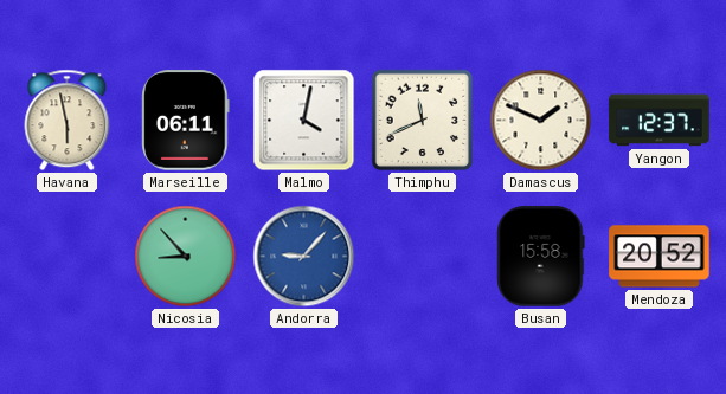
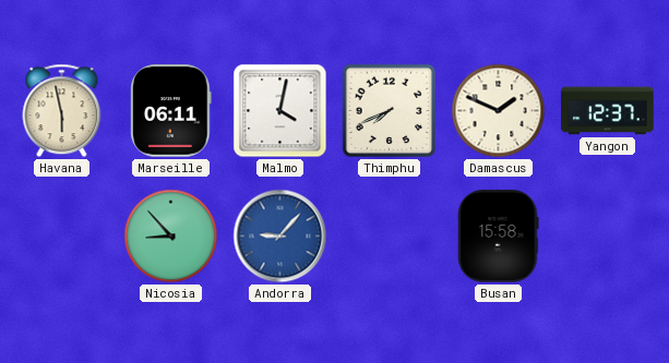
Thimphu: 11:41 -> 7:41
Mendoza: 20:52 -> none
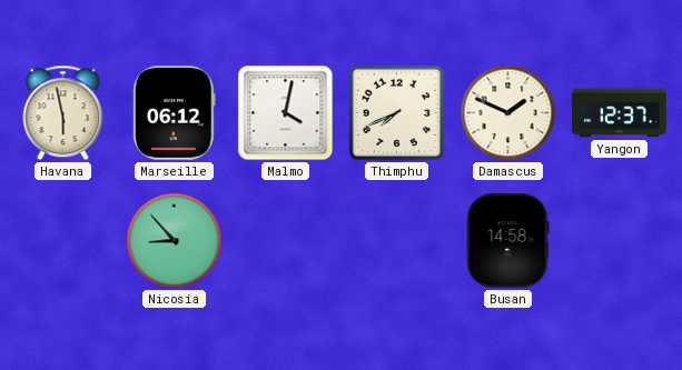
Marseille: 06:11 -> 06:12
Andorra: 9:07 -> none
Busan: 15:58 -> 14:58
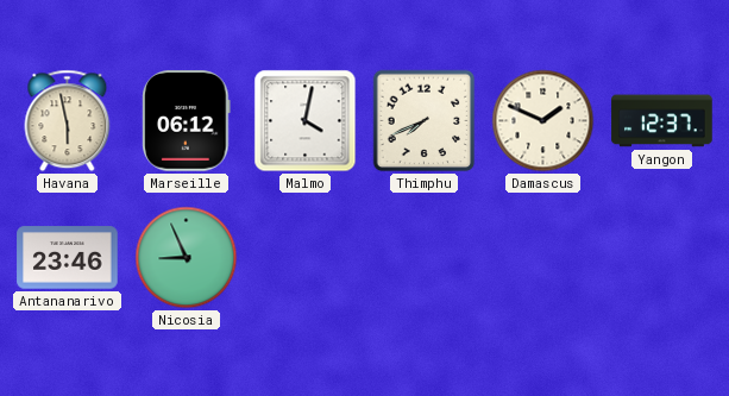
Antananarivo: none -> 23:46
Nicosia: 8:53 -> 8:56
Busan: 14:58 -> none
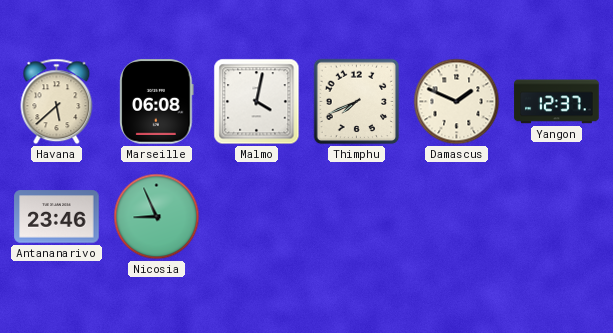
Havana: 5:58 -> 5:38
Marseille: 06:12 -> 06:08
